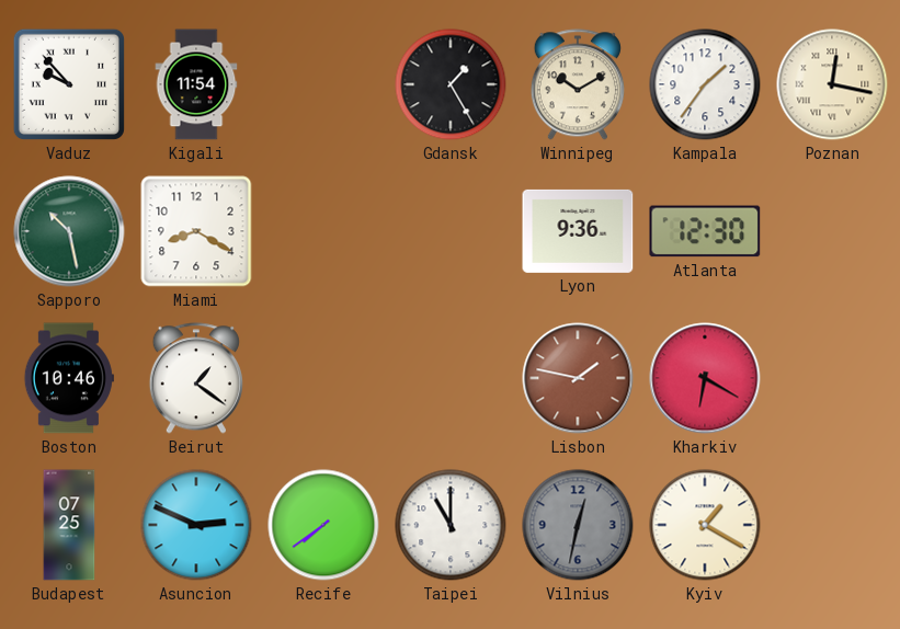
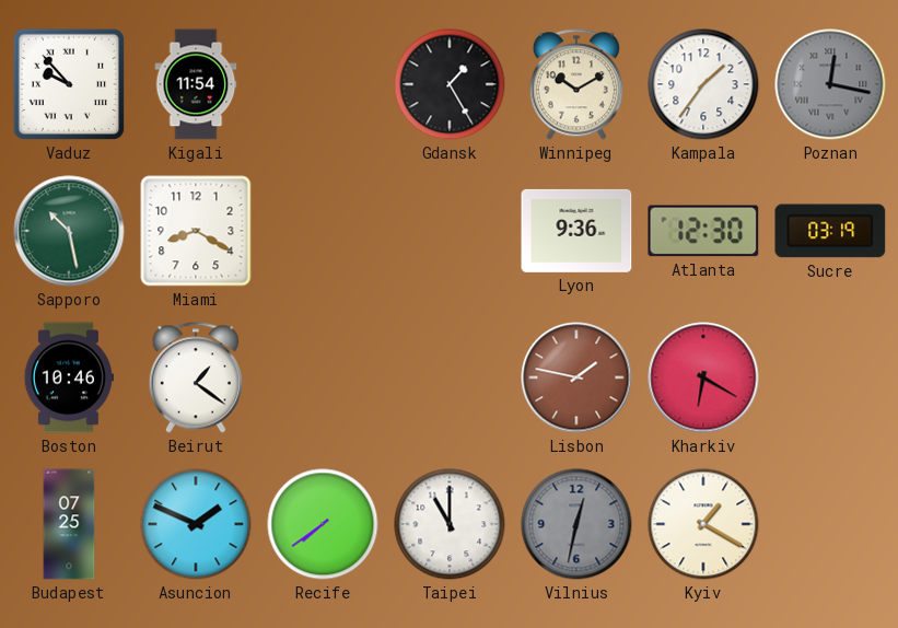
Poznan dial: cream -> grey
Sucre: none -> 03:19
Asuncion: 2:49 -> 1:49
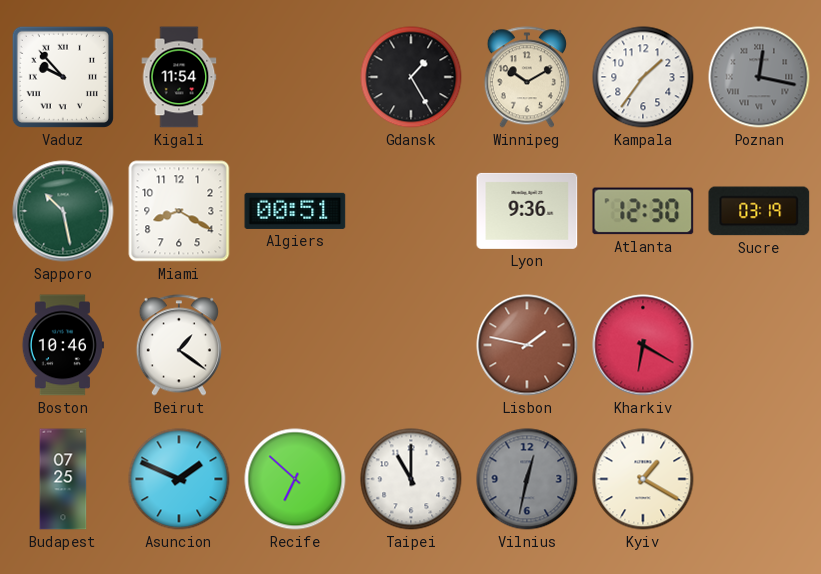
Algiers: none -> 00:51
Recife: 7:39 -> 6:52
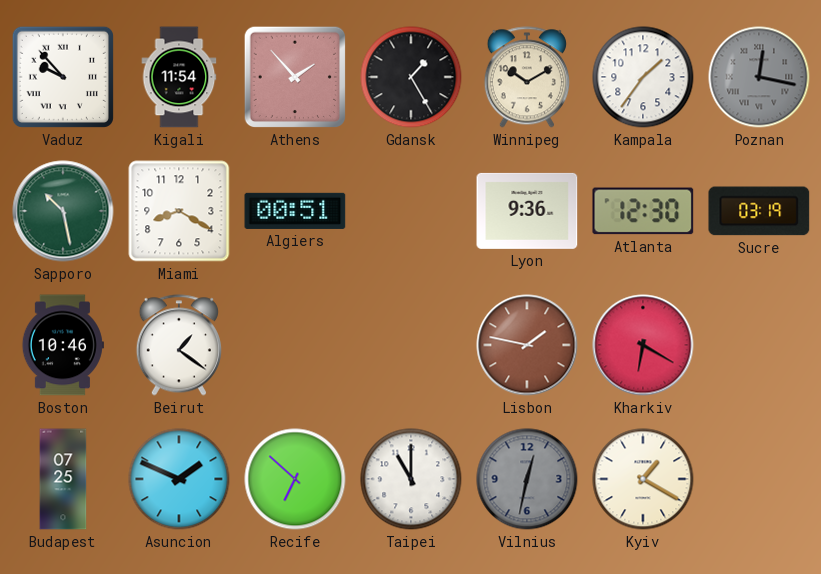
Athens: none -> 1:53
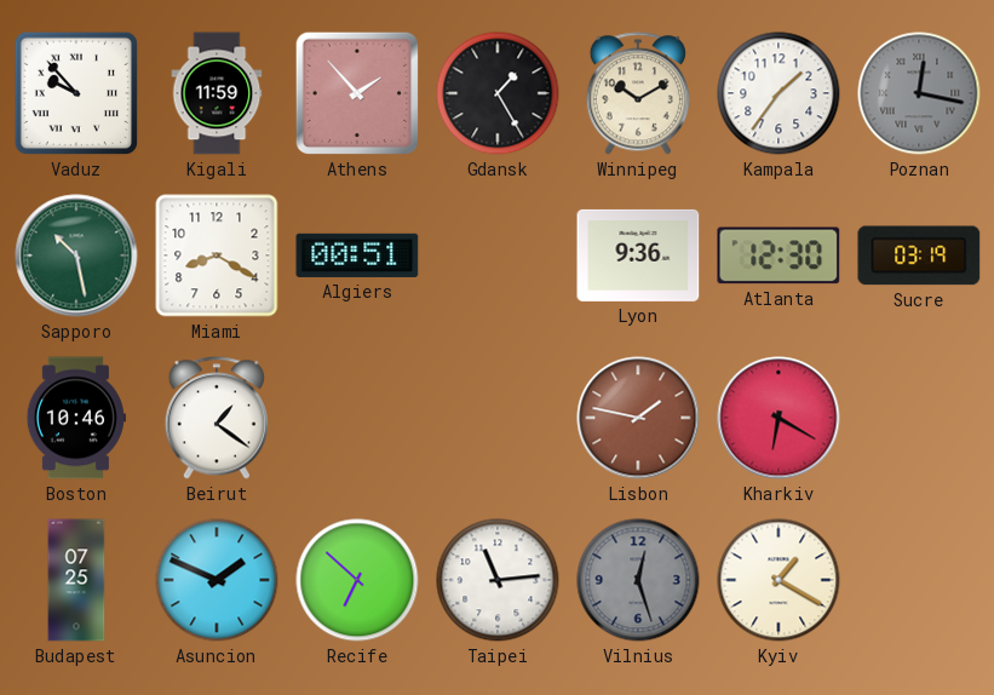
Kigali: 11:54 -> 11:59
Taipei: 11:00 -> 11:14
Vilnius: 12:32 -> 12:27
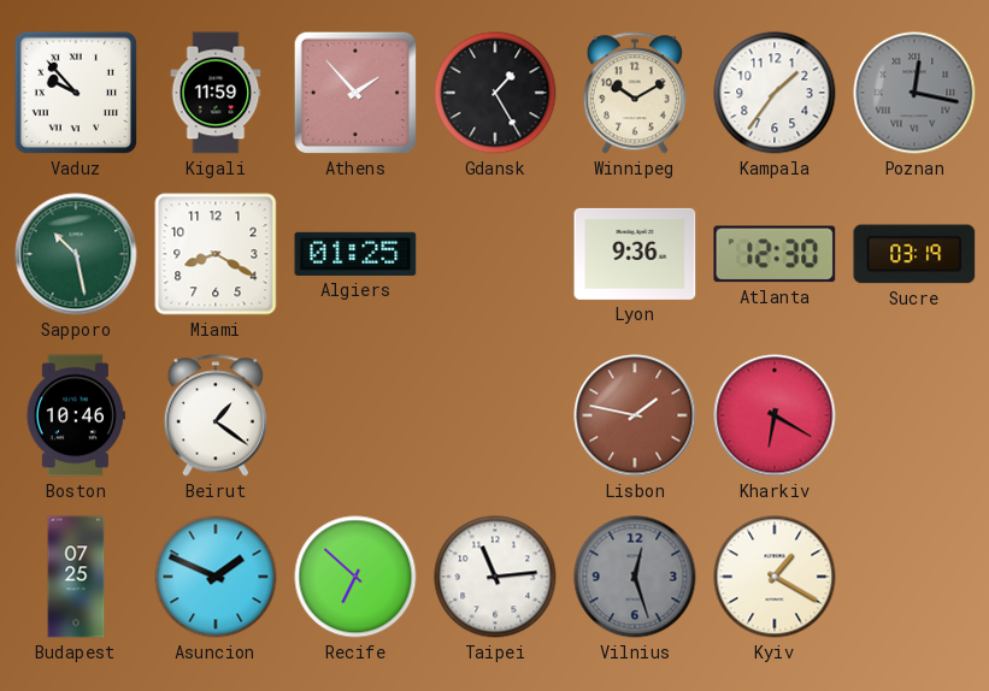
Algiers: 00:51 -> 01:25
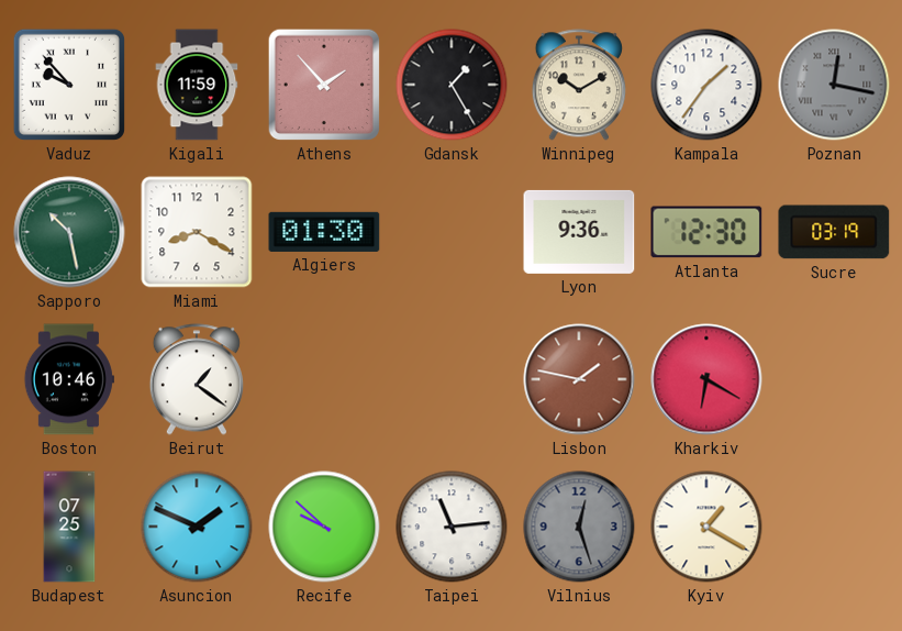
Algiers: 01:25 -> 01:30
Recife: 6:52 -> 9:52
